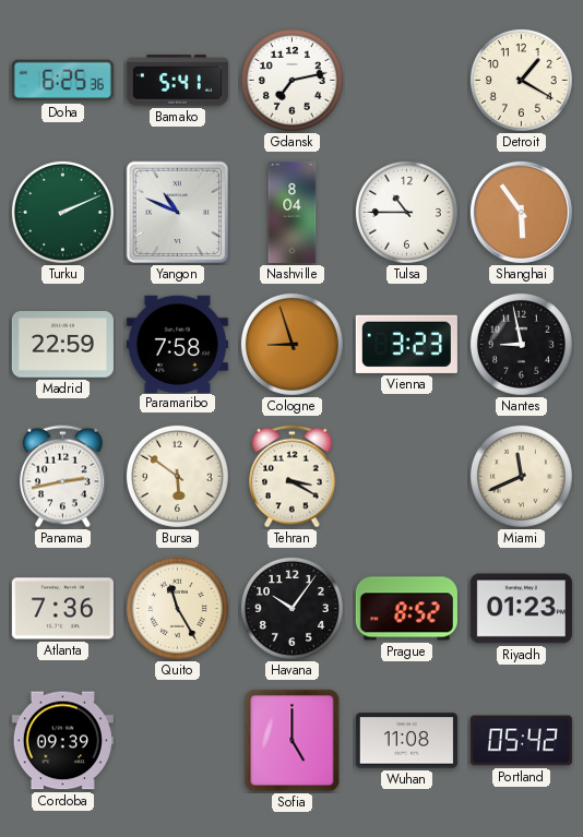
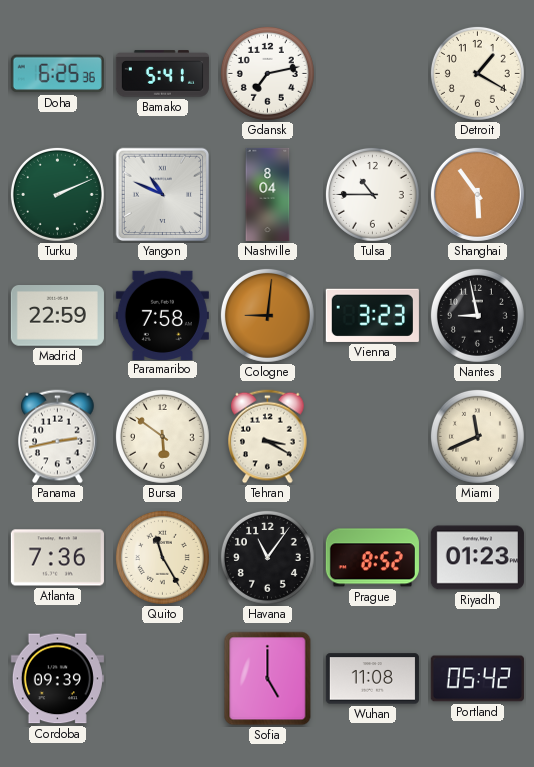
Cologne: 8:57 -> 9:01
Havana: 10:06 -> 11:06
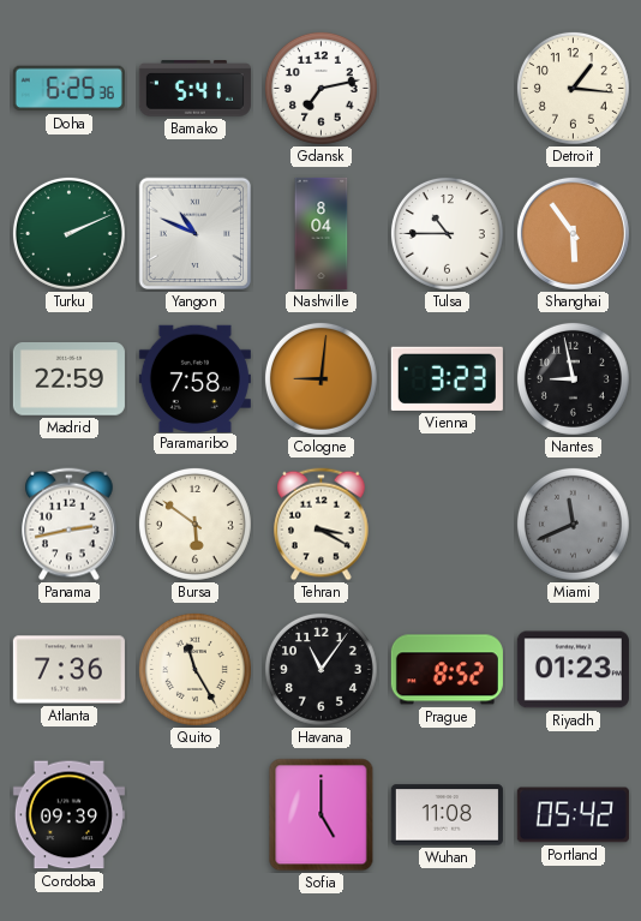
Detroit: 1:20 -> 1:16
Miami dial: cream -> grey
